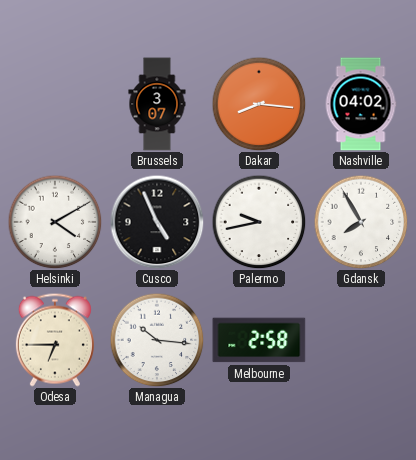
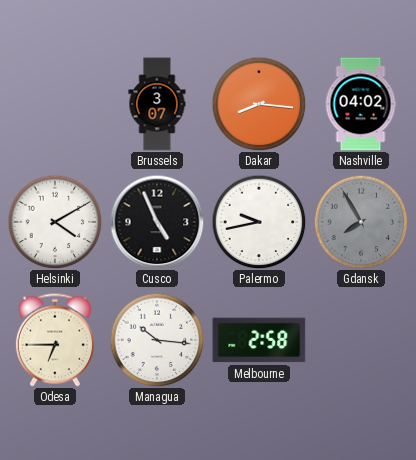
Gdansk dial: white -> grey
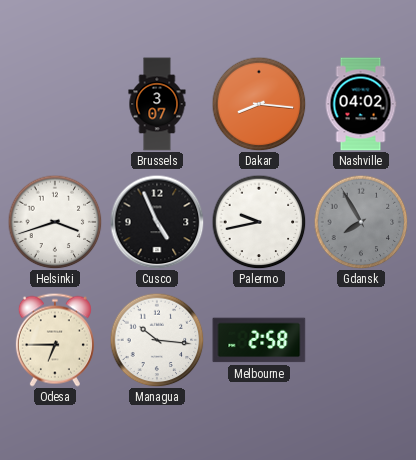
Helsinki: 4:10 -> 3:42
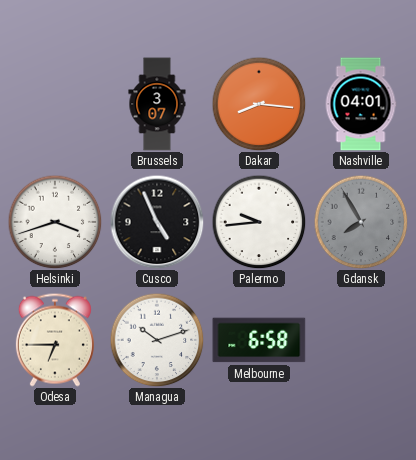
Nashville: 04:02 -> 04:01
Palermo: 9:43 -> 9:44
Managua: 10:16 -> 10:12
Melbourne: 2:58 -> 6:58
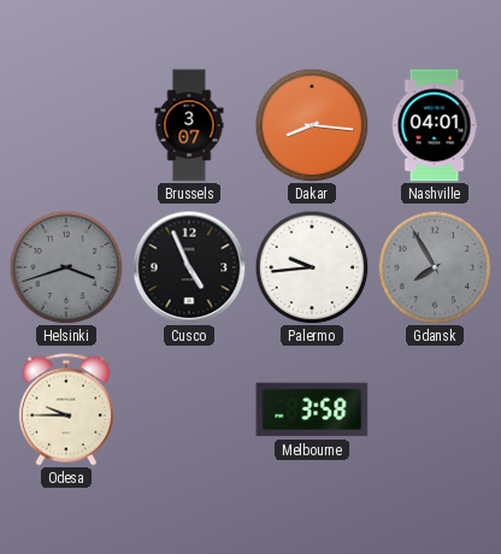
Helsinki dial: white -> grey
Odesa: 6:45 -> 9:45
Managua: 10:12 -> none
Melbourne: 6:58 -> 3:58
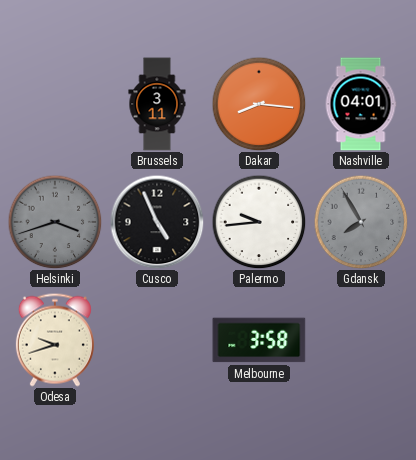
Brussels: 3:07 -> 3:11
Odesa: 9:45 -> 9:42
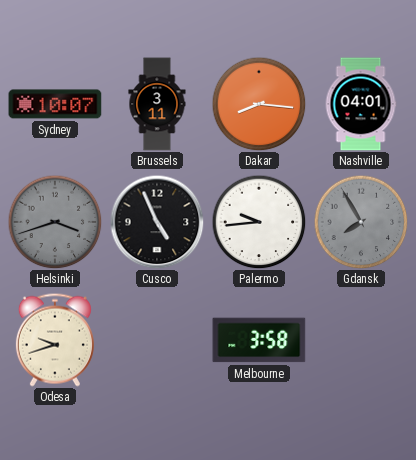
Sydney: none -> 10:07
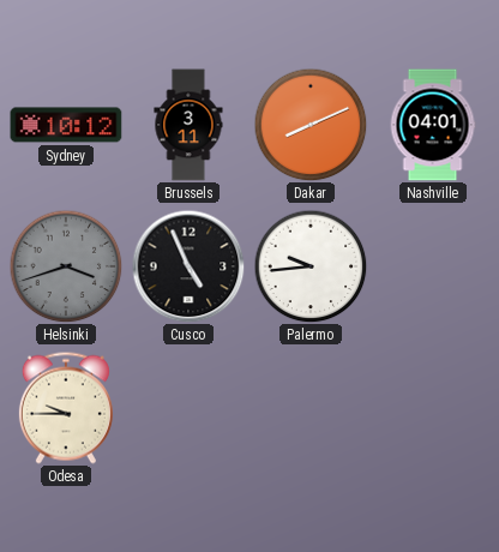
Sydney: 10:07 -> 10:12
Dakar: 8:16 -> 8:11
Gdansk: 7:55 -> none
Odesa: 9:42 -> 9:45
Melbourne: 3:58 -> none
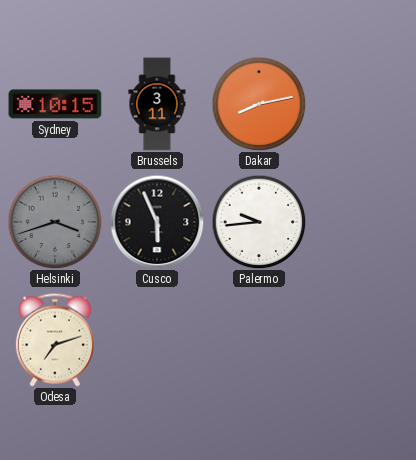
Sydney: 10:12 -> 10:15
Dakar: 8:11 -> 8:13
Nashville: 04:01 -> none
Cusco: 4:56 -> 5:56
Odesa: 9:45 -> 7:12
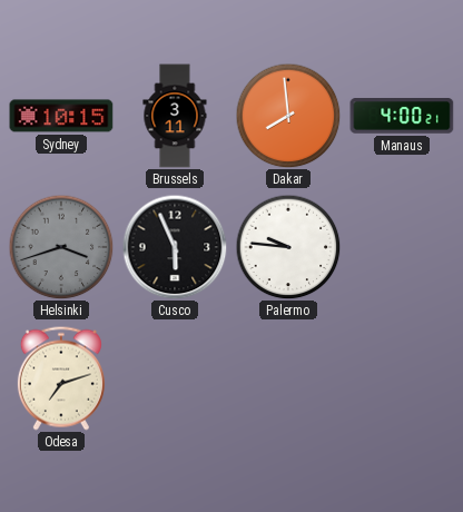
Dakar: 8:13 -> 7:59
Manaus: none -> 4:00
Palermo: 9:44 -> 9:46
